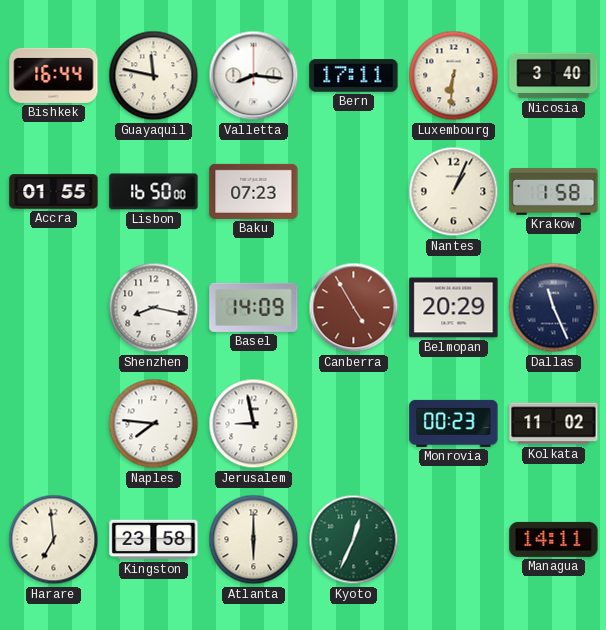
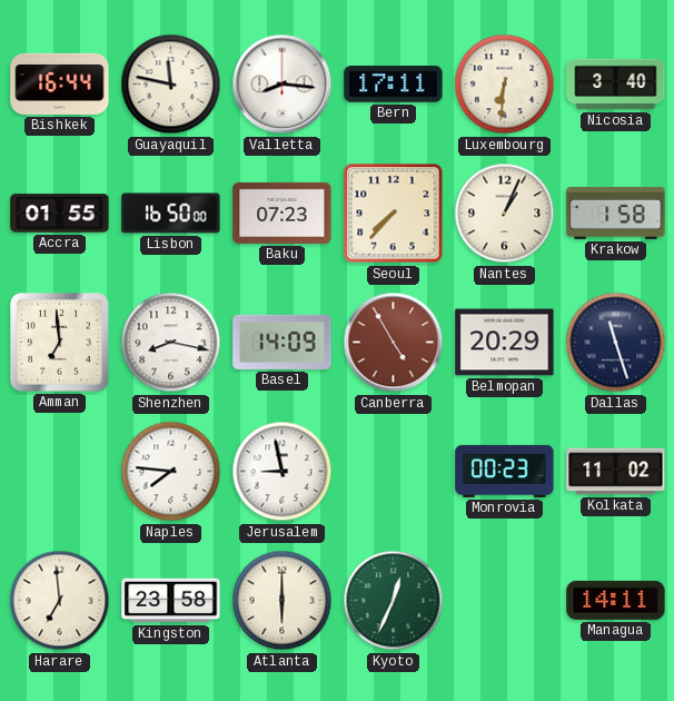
Seoul: none -> 7:37
Amman: none -> 6:59
Dallas: 11:26 -> 11:27
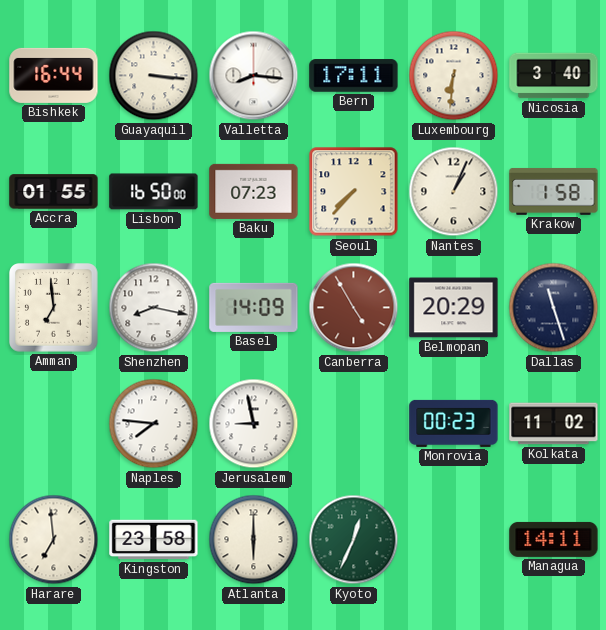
Guayaquil: 11:47 -> 3:16
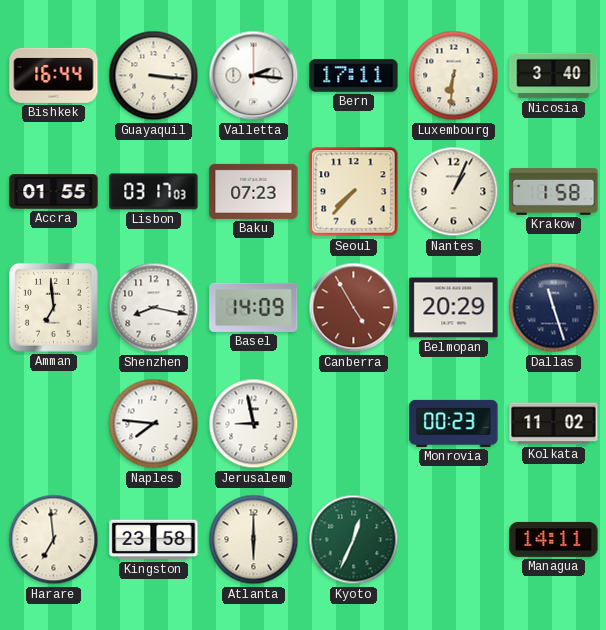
Valletta: 8:16 -> 2:16
Lisbon: 16:50 -> 03:17
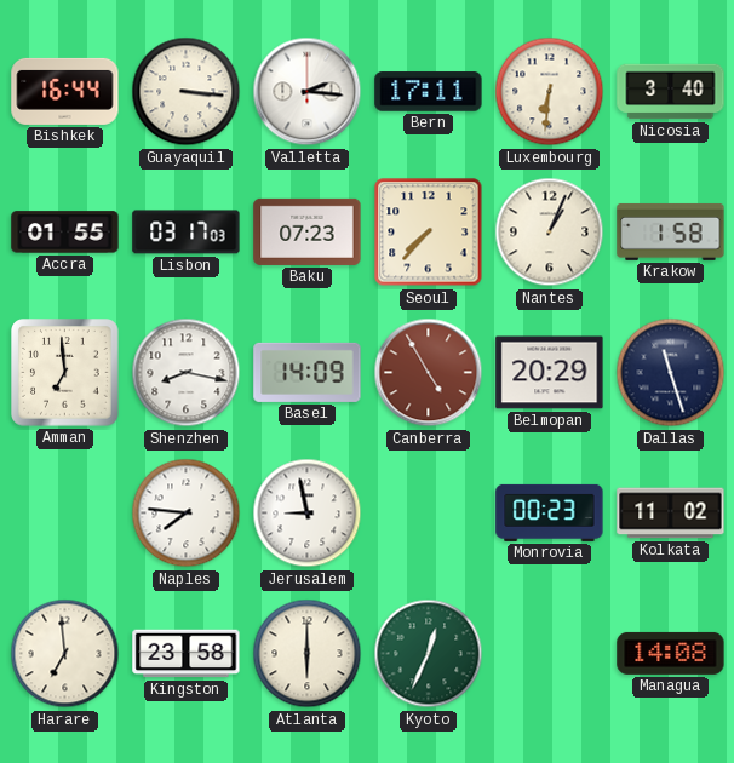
Managua: 14:11 -> 14:08
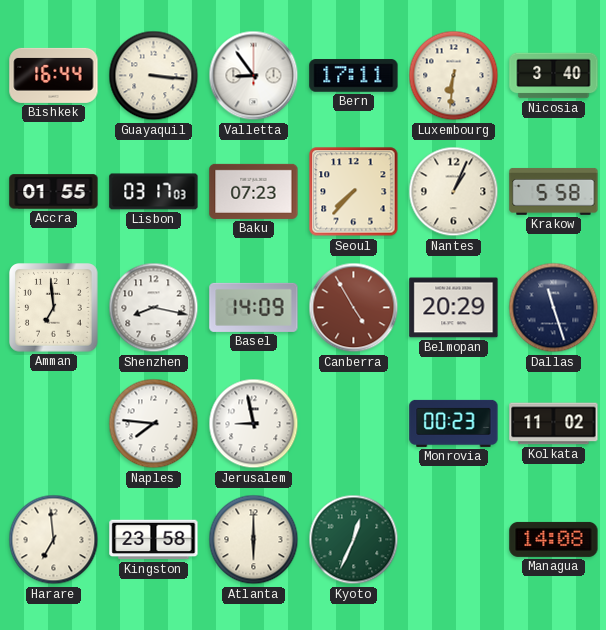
Valletta: 2:16 -> 8:54
Krakow: 1:58 -> 5:58
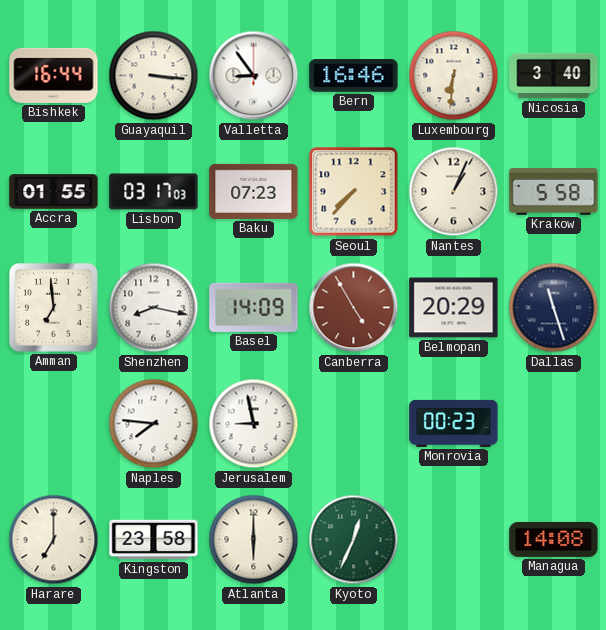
Bern: 17:11 -> 16:46
Kolkata: 11:02 -> none
Harare: 6:59 -> 7:00
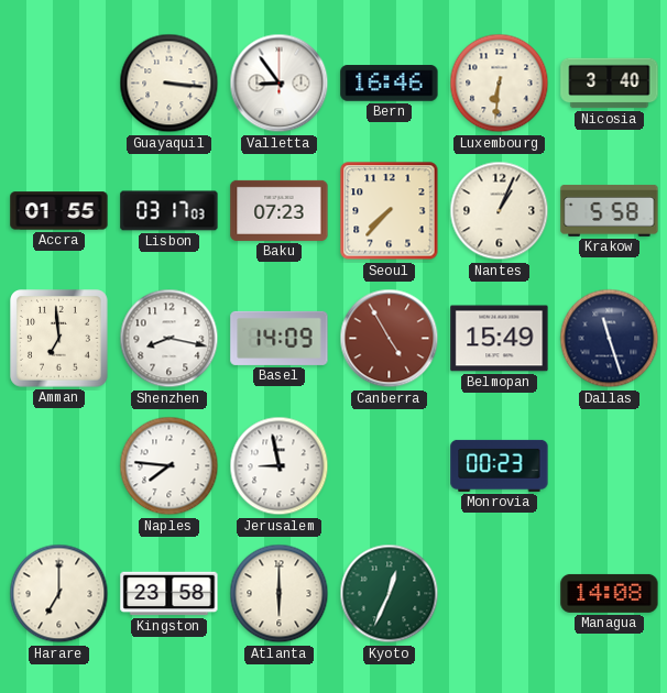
Bishkek: 16:44 -> none
Belmopan: 20:29 -> 15:49
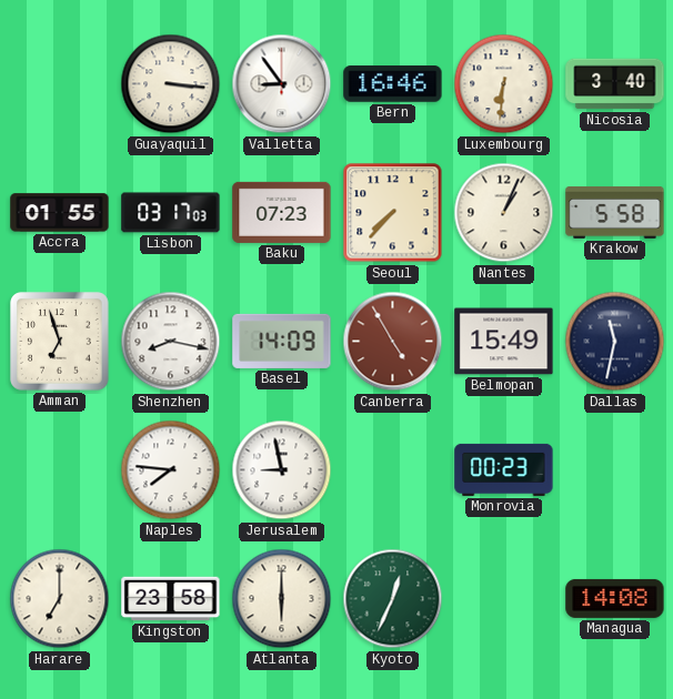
Amman: 6:59 -> 6:57
Dallas: 11:27 -> 11:32
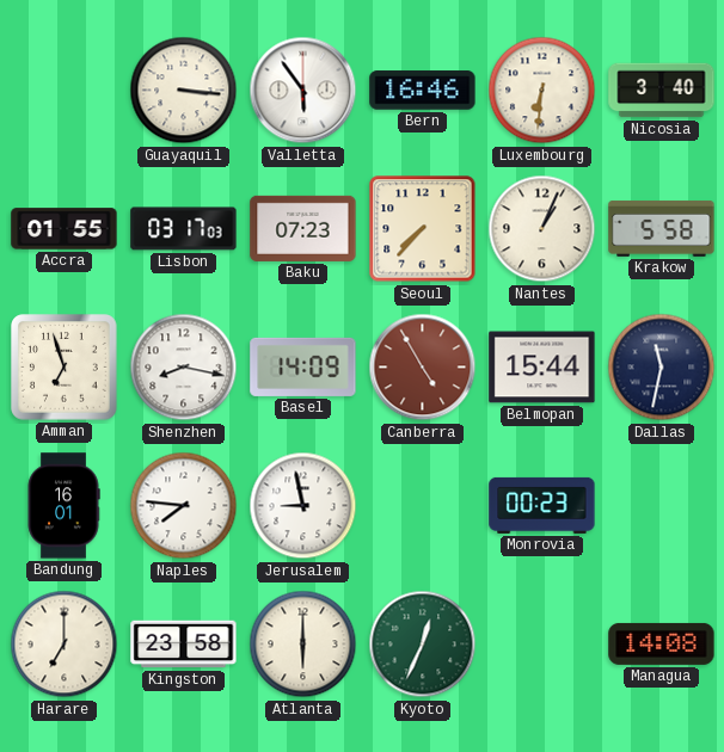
Valletta: 8:54 -> 5:54
Belmopan: 15:49 -> 15:44
Bandung: none -> 16:01
